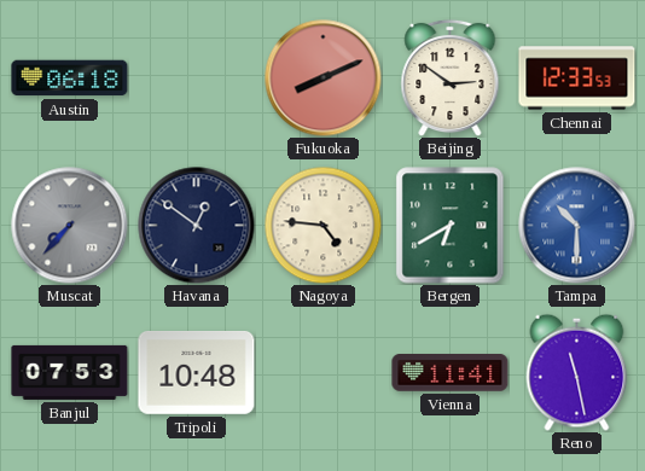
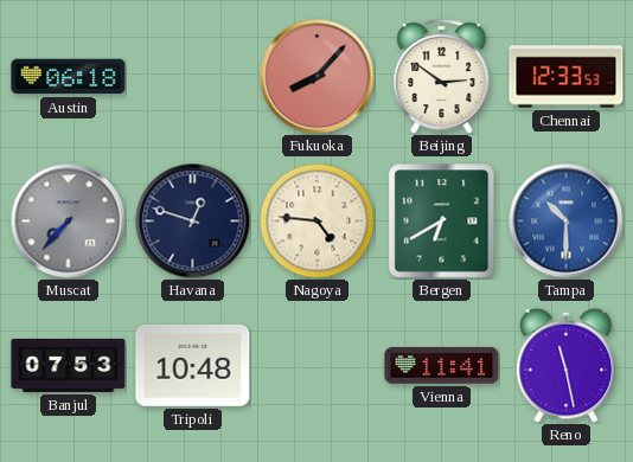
Fukuoka: 8:11 -> 8:07
Havana: 12:51 -> 12:48
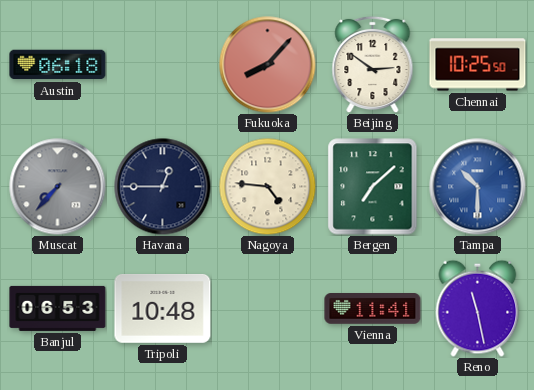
Chennai: 12:33 -> 10:25
Havana: 12:48 -> 12:45
Bergen: 6:40 -> 7:08
Banjul: 07:53 -> 06:53
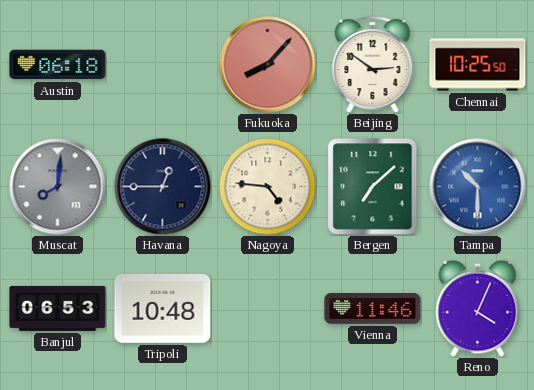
Muscat: 7:37 -> 8:01
Vienna: 11:41 -> 11:46
Reno: 11:28 -> 4:04
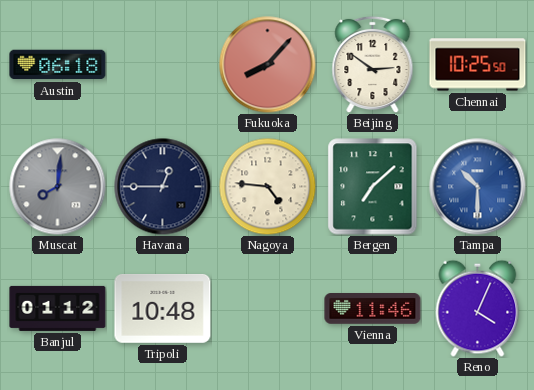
Banjul: 06:53 -> 01:12
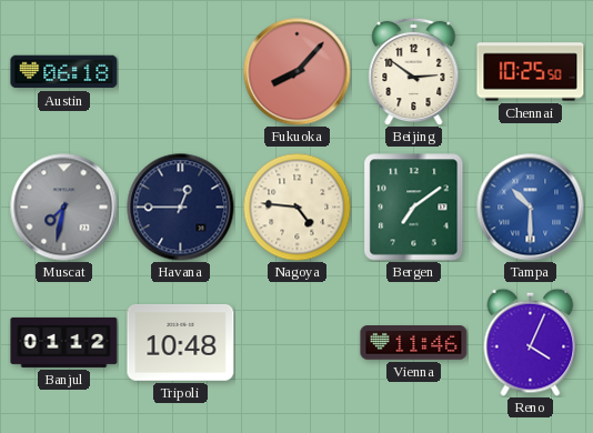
Muscat: 8:01 -> 7:32
Bergen: 7:08 -> 7:09
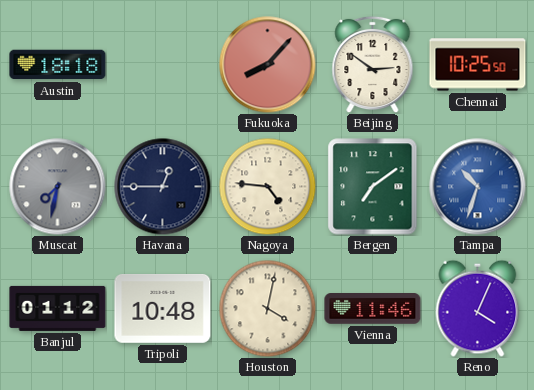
Austin: 06:18 -> 18:18
Tampa: 10:30 -> 10:33
Houston: none -> 4:02
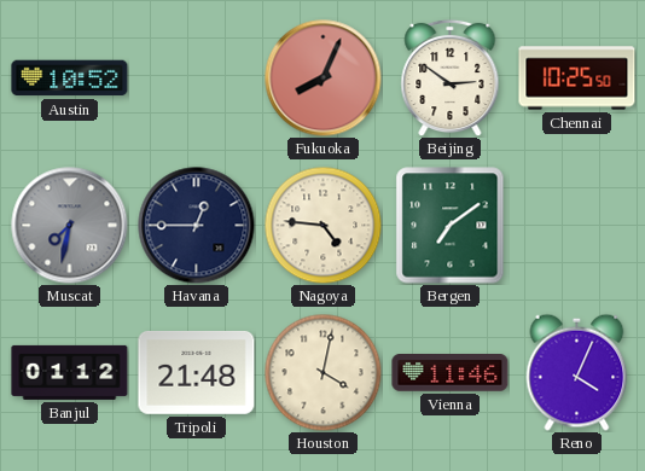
Austin: 18:18 -> 10:52
Fukuoka: 8:07 -> 8:04
Tampa: 10:33 -> none
Tripoli: 10:48 -> 21:48
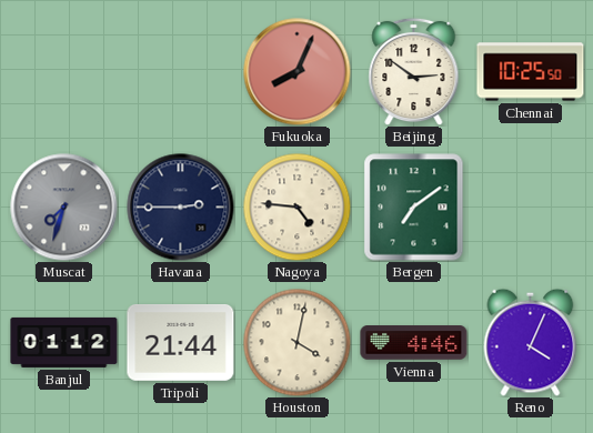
Austin: 10:52 -> none
Muscat: 7:32 -> 7:33
Havana: 12:45 -> 2:45
Tripoli: 21:48 -> 21:44
Vienna: 11:46 -> 4:46
